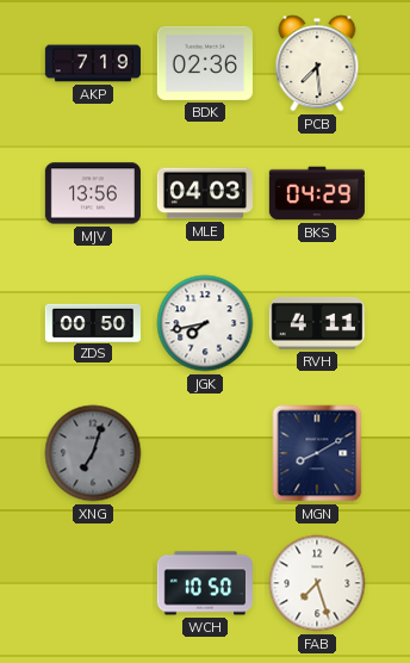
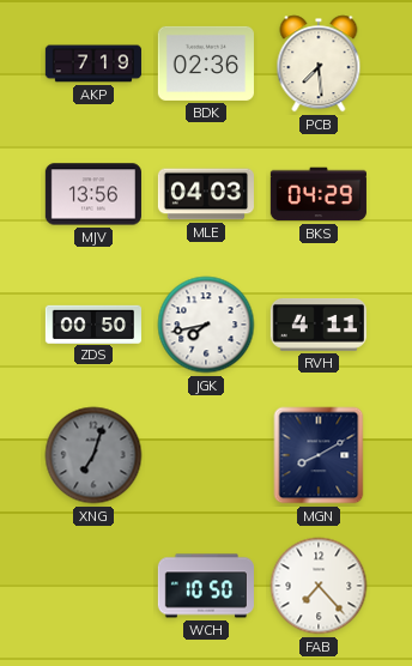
FAB: 7:27 -> 7:23
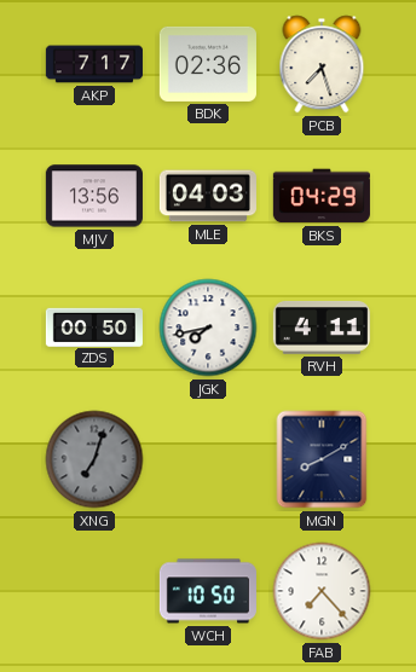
AKP: 7:19 -> 7:17
PCB: 7:29 -> 7:27
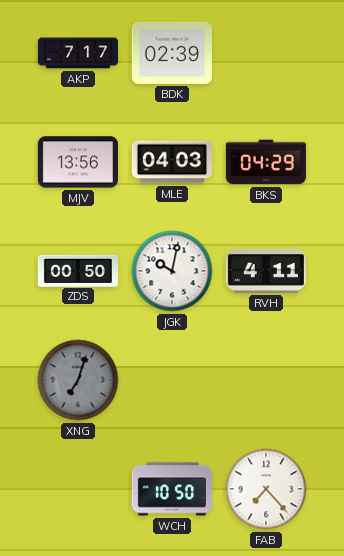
BDK: 02:36 -> 02:39
PCB: 7:27 -> none
JGK: 7:43 -> 10:02
MGN: 8:10 -> none
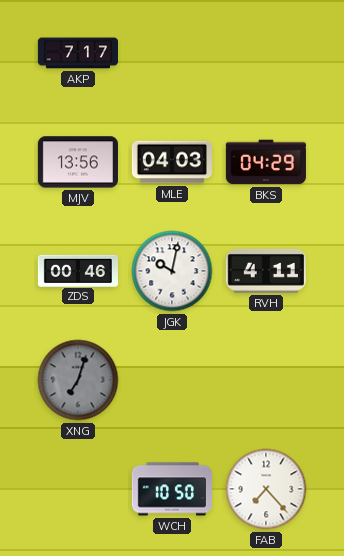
BDK: 02:39 -> none
ZDS: 00:50 -> 00:46
